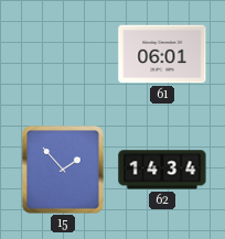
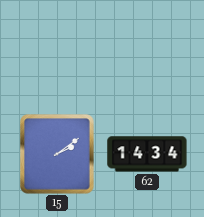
61: 06:01 -> none
15: 1:53 -> 2:09
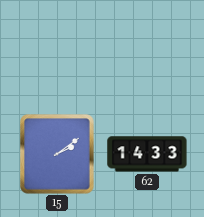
62: 14:34 -> 14:33
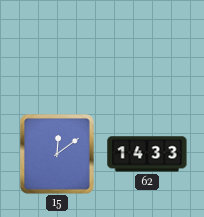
15: 2:09 -> 12:09
